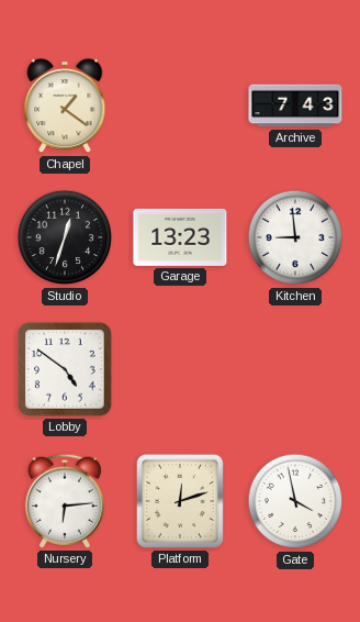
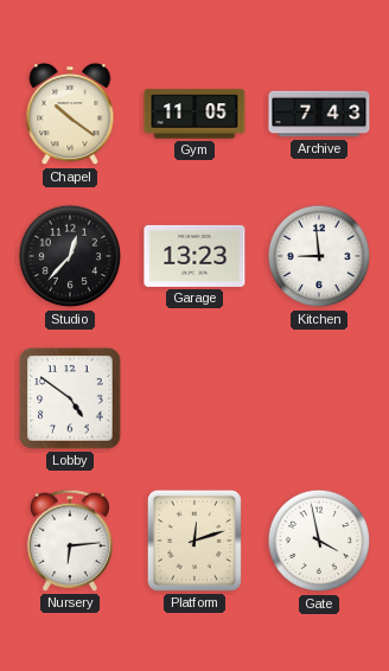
Chapel: 1:21 -> 10:21
Gym: none -> 11:05
Studio: 12:33 -> 12:37
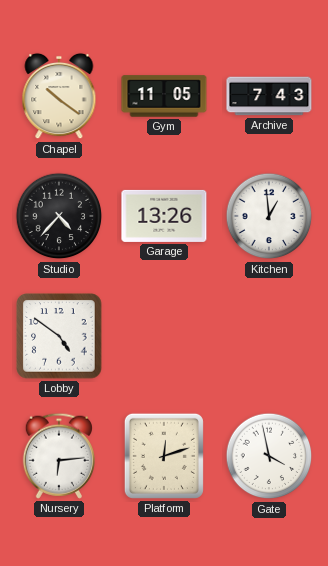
Studio: 12:37 -> 4:37
Garage: 13:23 -> 13:26
Kitchen: 8:59 -> 12:59
